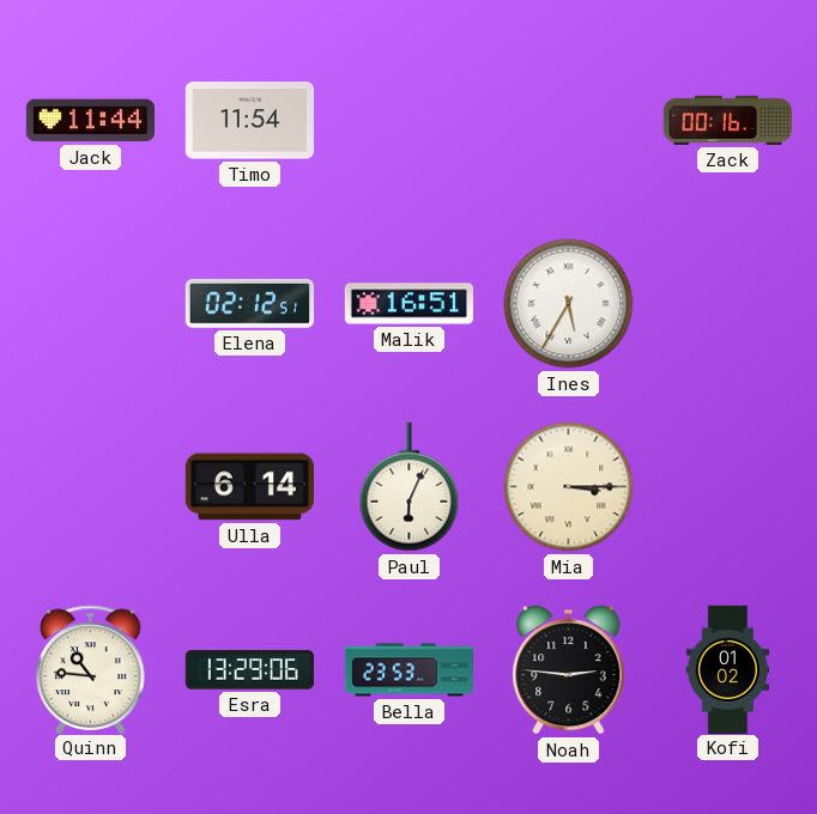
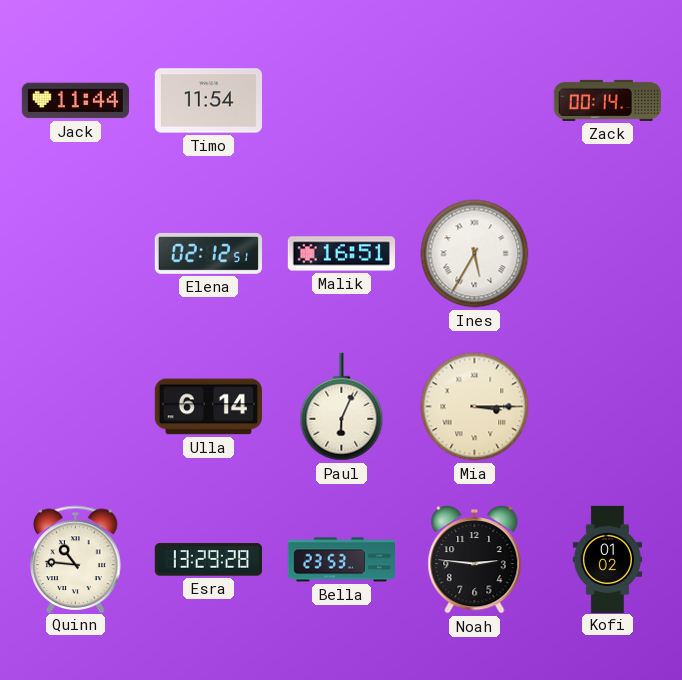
Zack: 00:16 -> 00:14
Esra: 13:29:06 -> 13:29:28
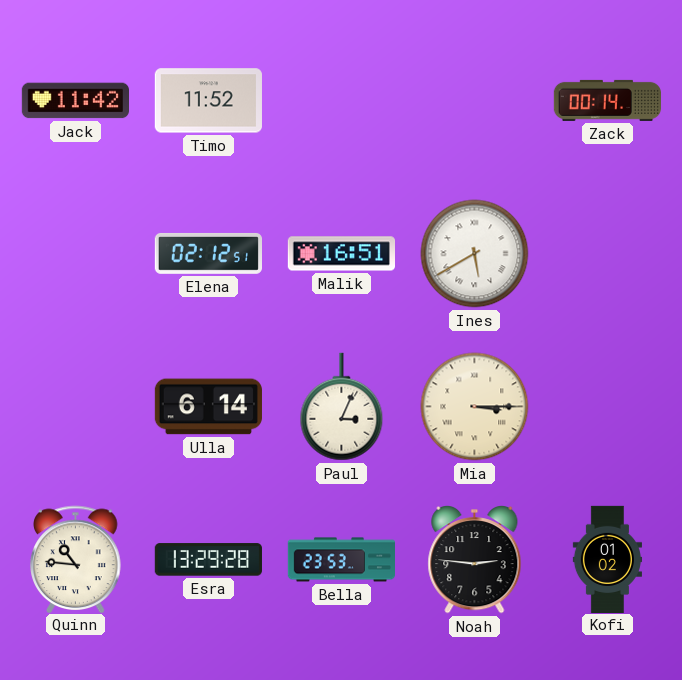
Jack: 11:44 -> 11:42
Timo: 11:54 -> 11:52
Ines: 5:35 -> 5:40
Paul: 6:04 -> 3:04
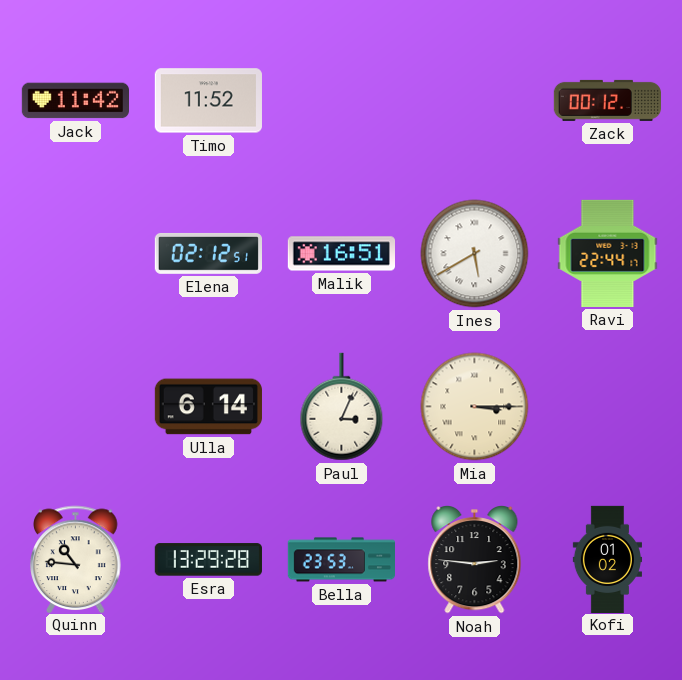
Zack: 00:14 -> 00:12
Ravi: none -> 22:44
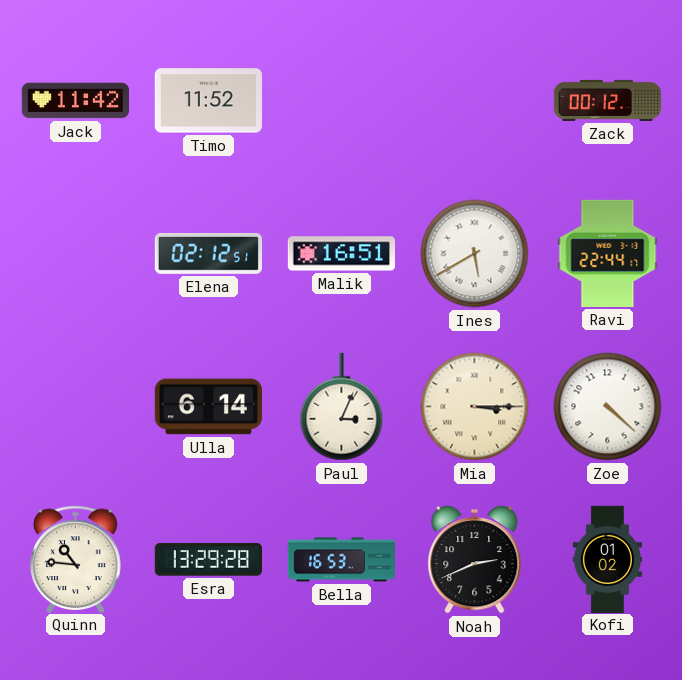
Zoe: none -> 4:22
Bella: 23:53 -> 16:53
Noah: 2:46 -> 2:41
